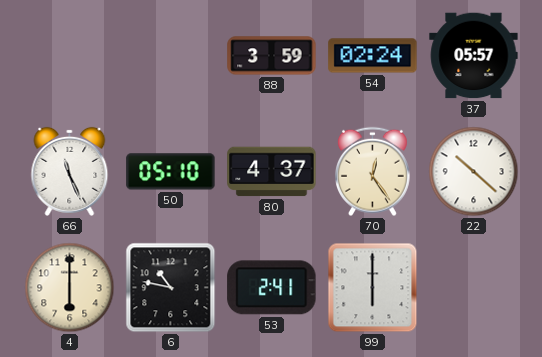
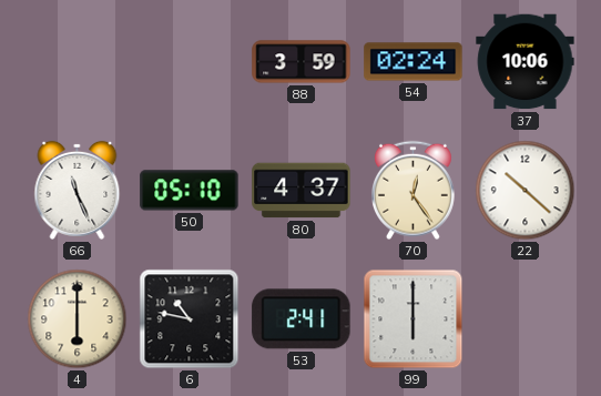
37: 05:57 -> 10:06
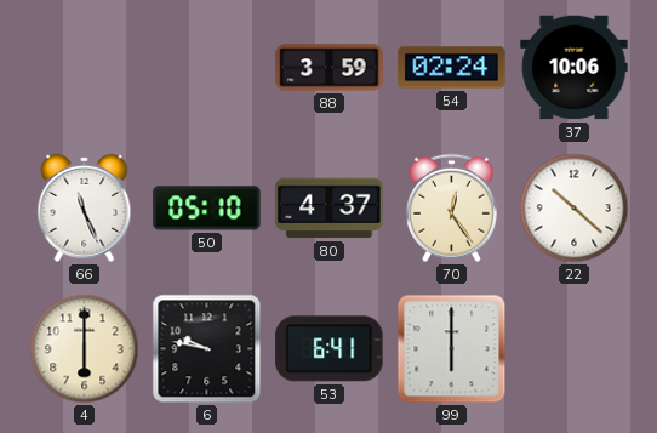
6: 10:47 -> 9:47
53: 2:41 -> 6:41
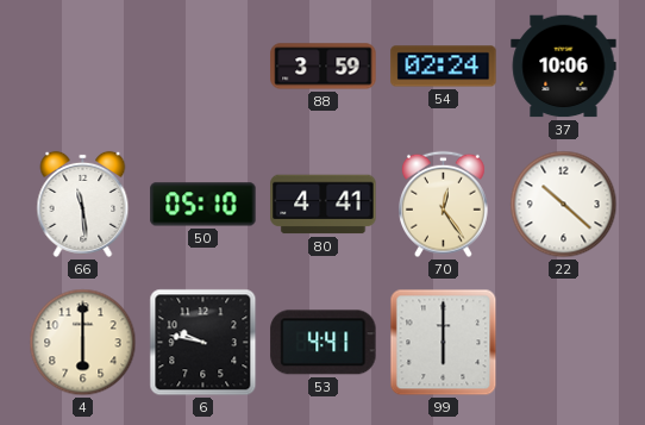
66: 11:26 -> 11:29
80: 4:37 -> 4:41
53: 6:41 -> 4:41
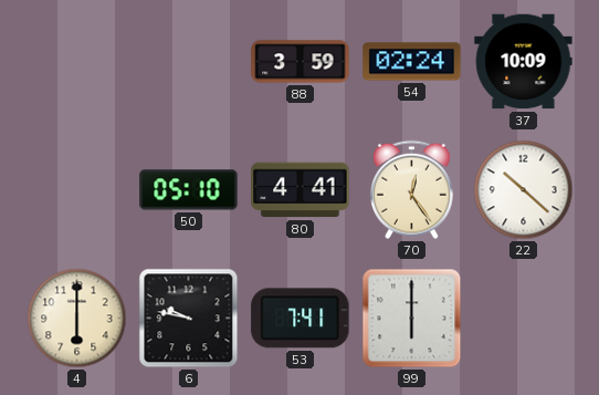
37: 10:06 -> 10:09
66: 11:29 -> none
53: 4:41 -> 7:41
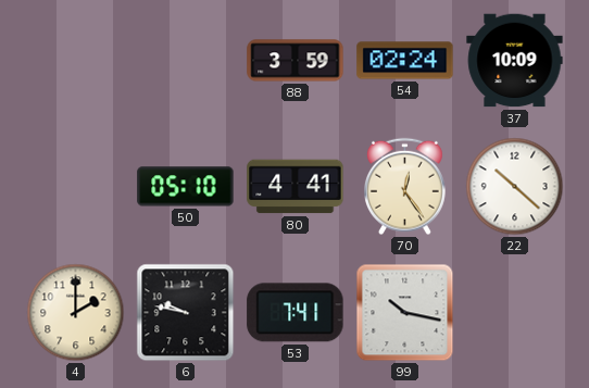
4: 6:00 -> 2:00
99: 6:00 -> 10:17
